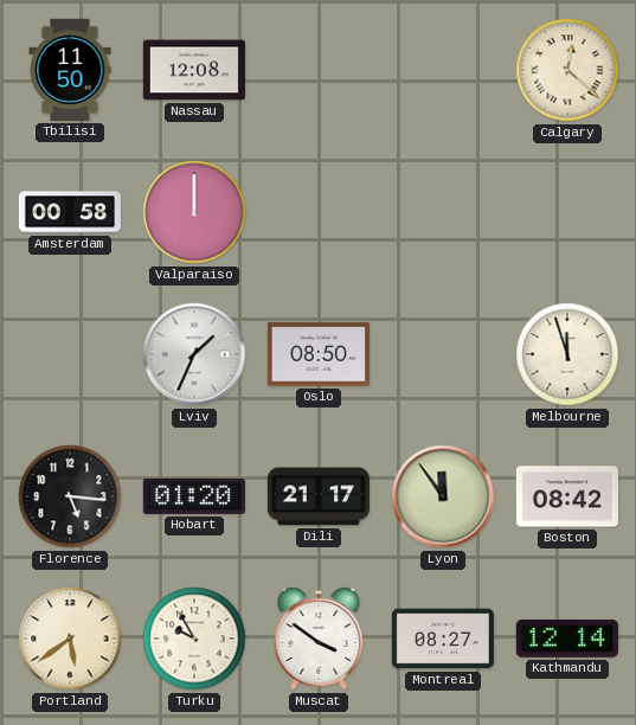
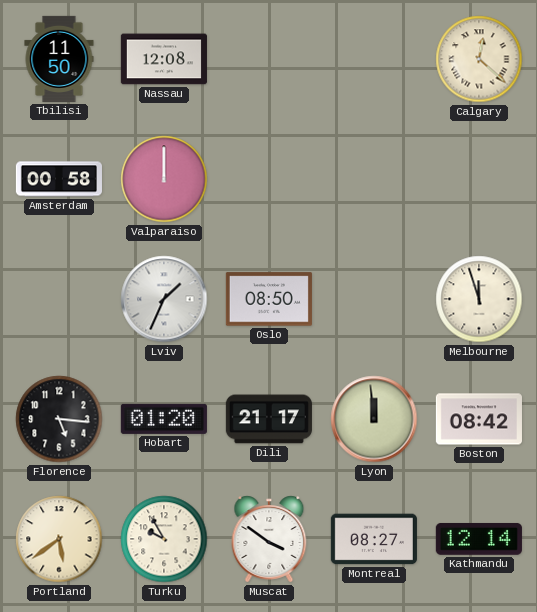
Lyon: 11:54 -> 11:59
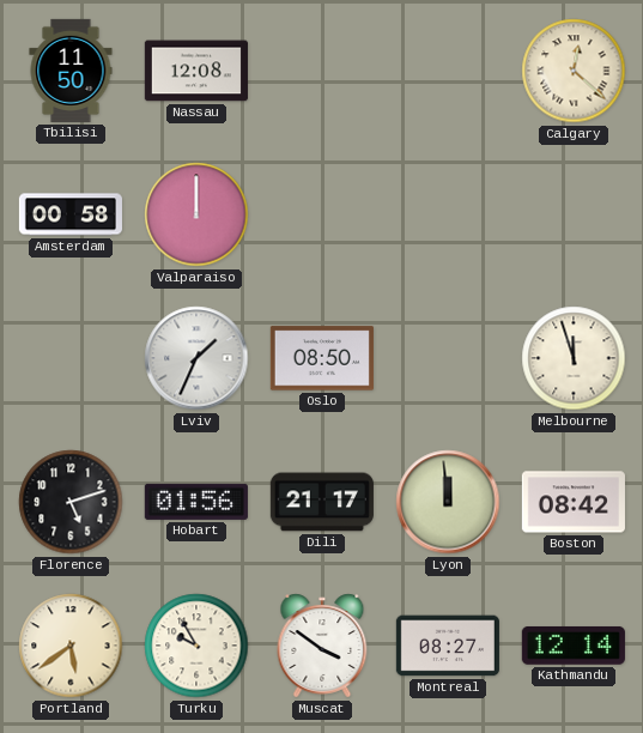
Florence: 5:16 -> 5:12
Hobart: 01:20 -> 01:56
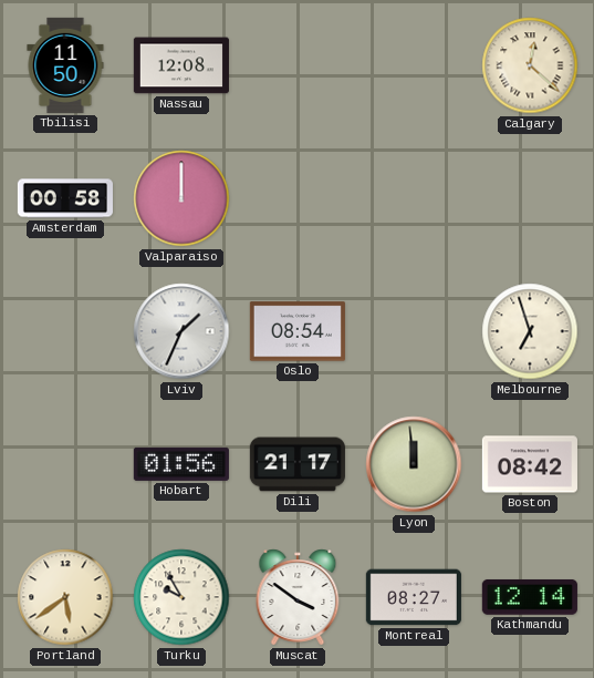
Oslo: 08:50 -> 08:54
Melbourne: 11:57 -> 6:57
Florence: 5:12 -> none
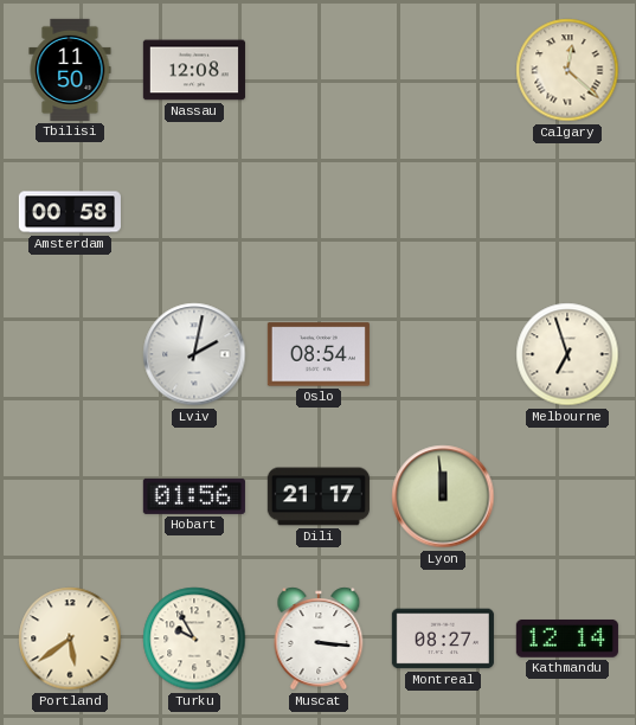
Valparaiso: 12:00 -> none
Lviv: 1:34 -> 2:02
Boston: 08:42 -> none
Muscat: 3:51 -> 3:16
